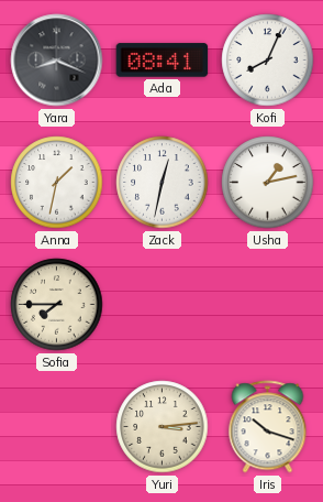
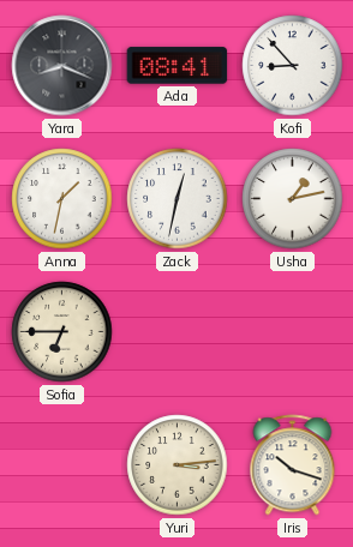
Kofi: 8:04 -> 8:53
Sofia: 7:45 -> 6:45
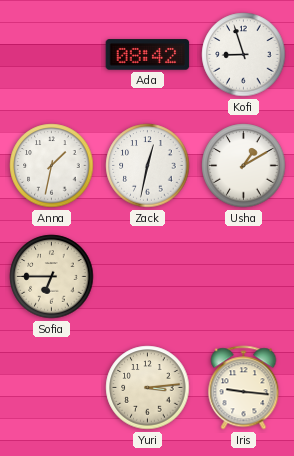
Yara: 8:19 -> none
Ada: 08:41 -> 08:42
Kofi: 8:53 -> 8:57
Usha: 1:13 -> 1:10
Iris: 10:18 -> 9:16
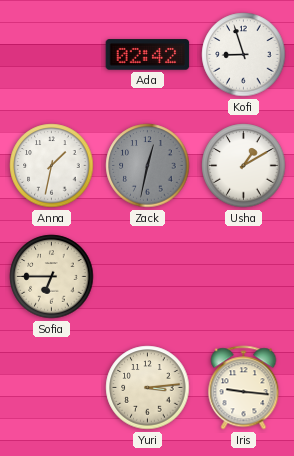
Ada: 08:42 -> 02:42
Zack dial: white -> grey
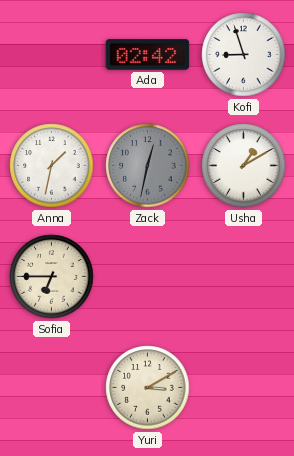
Yuri: 3:14 -> 3:10
Iris: 9:16 -> none
